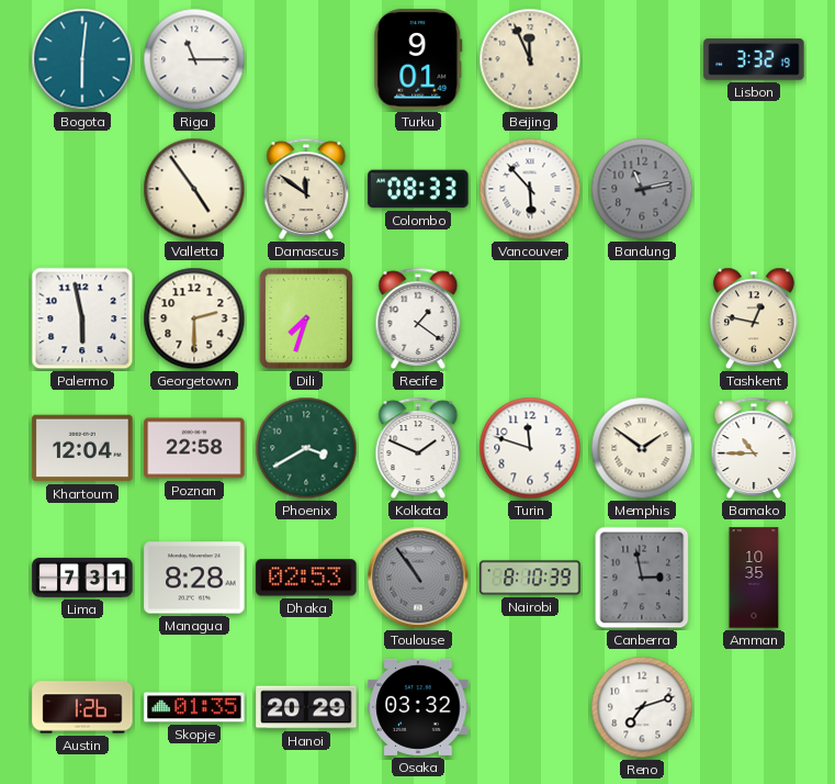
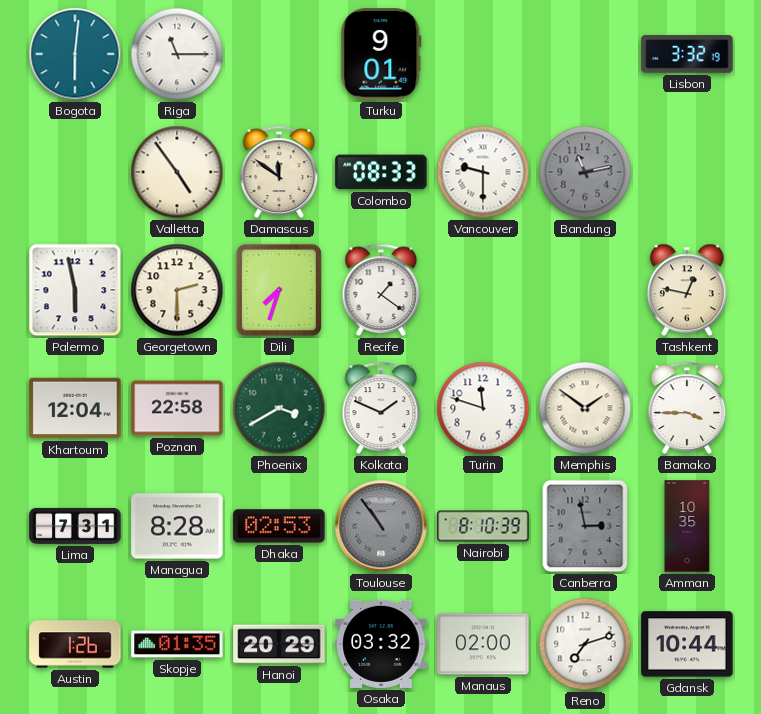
Beijing: 11:56 -> none
Vancouver: 5:53 -> 9:30
Bamako: 10:45 -> 3:45
Manaus: none -> 02:00
Gdansk: none -> 10:44
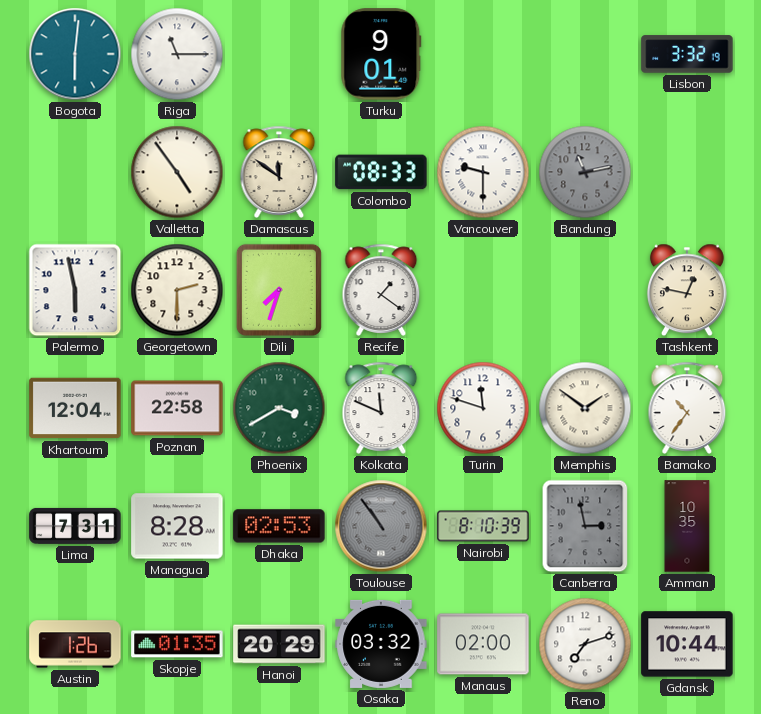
Kolkata: 1:49 -> 11:49
Bamako: 3:45 -> 10:36
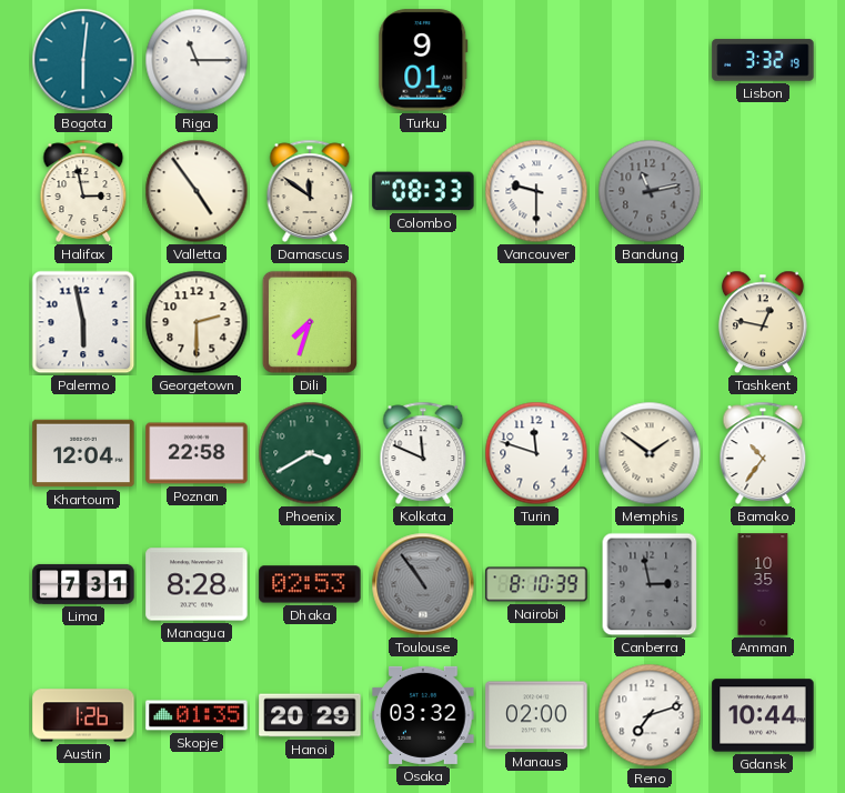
Halifax: none -> 2:58
Recife: 1:21 -> none
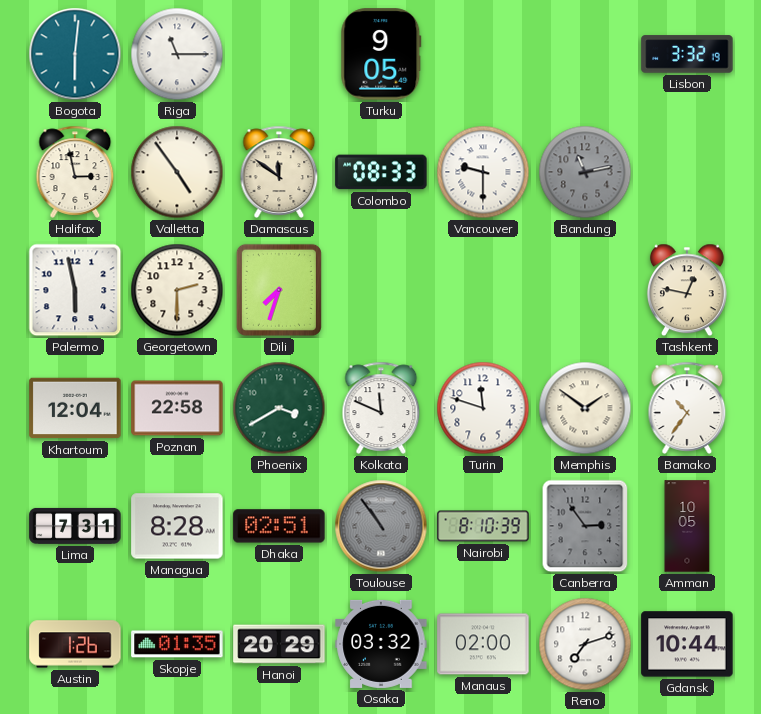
Turku: 9:01 -> 9:05
Dhaka: 02:53 -> 02:51
Canberra: 2:58 -> 2:54
Amman: 10:35 -> 10:05
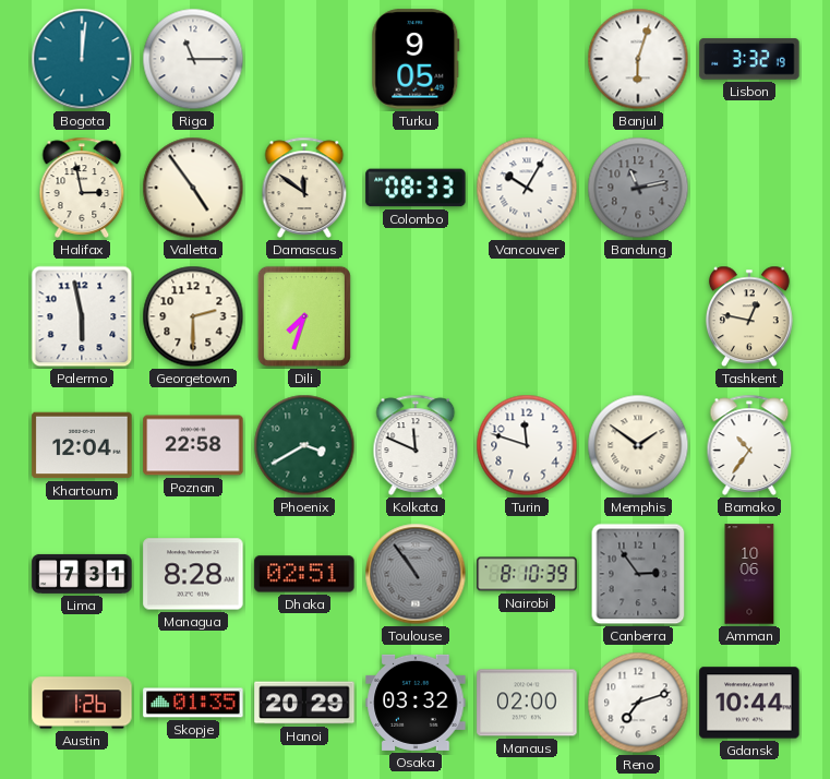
Bogota: 6:01 -> 12:01
Banjul: none -> 6:03
Vancouver: 9:30 -> 10:05
Amman: 10:05 -> 10:06
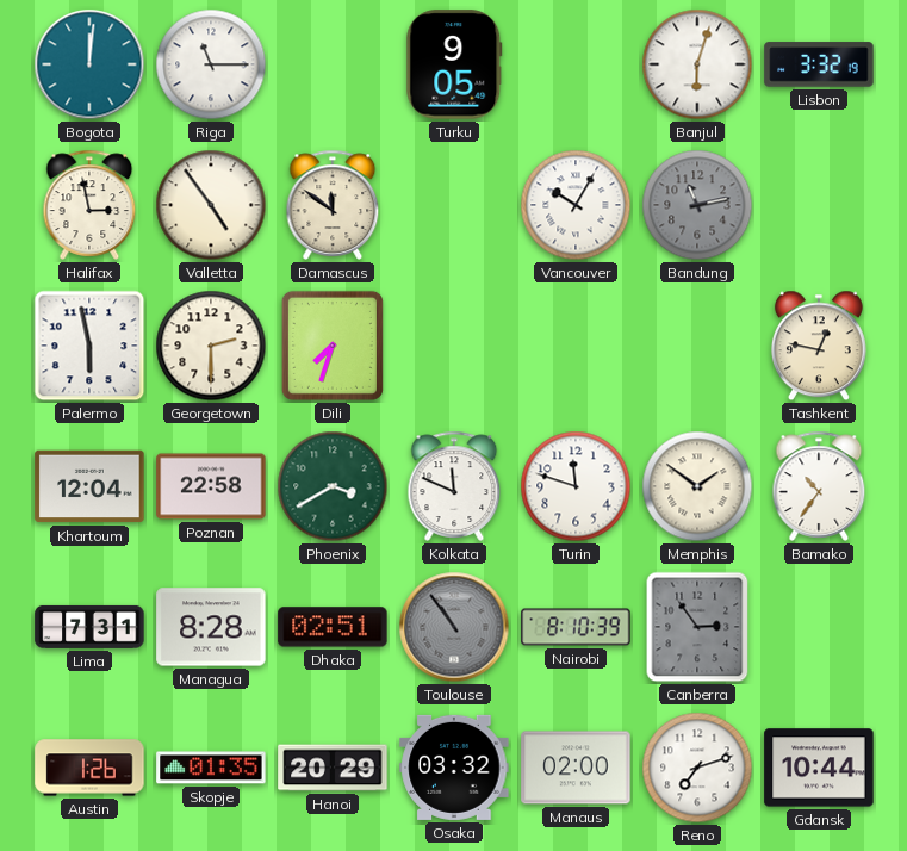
Colombo: 08:33 -> none
Amman: 10:06 -> none
